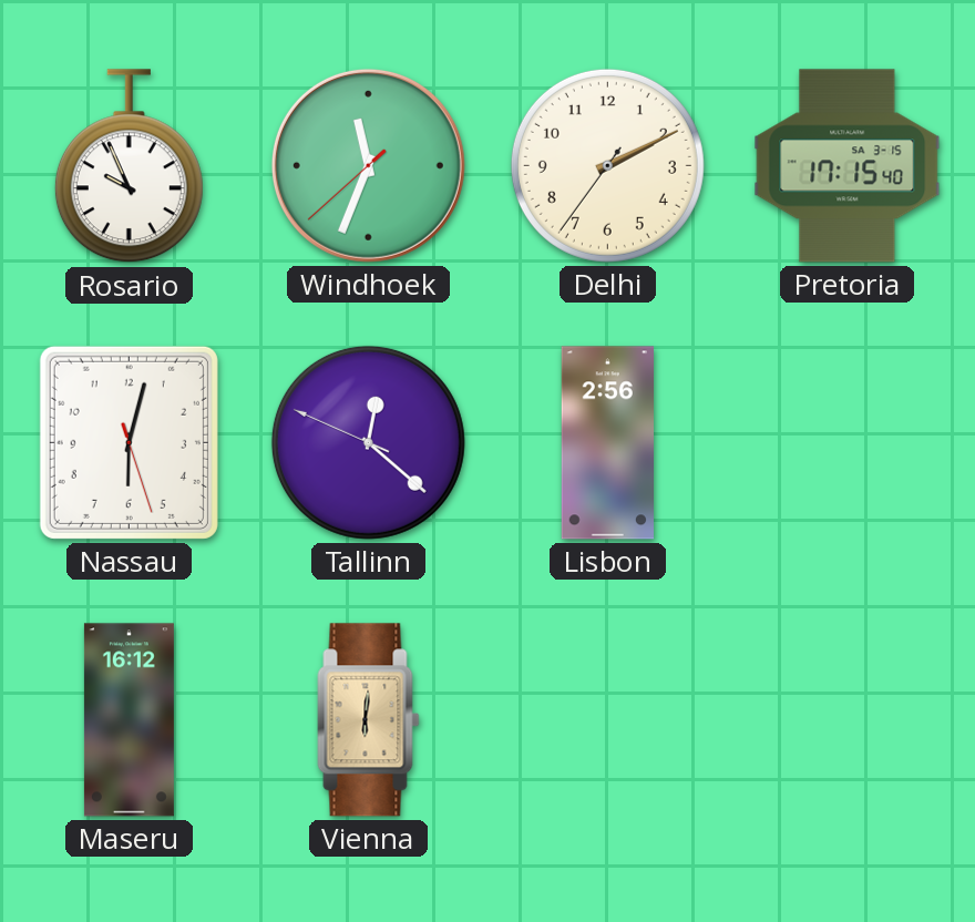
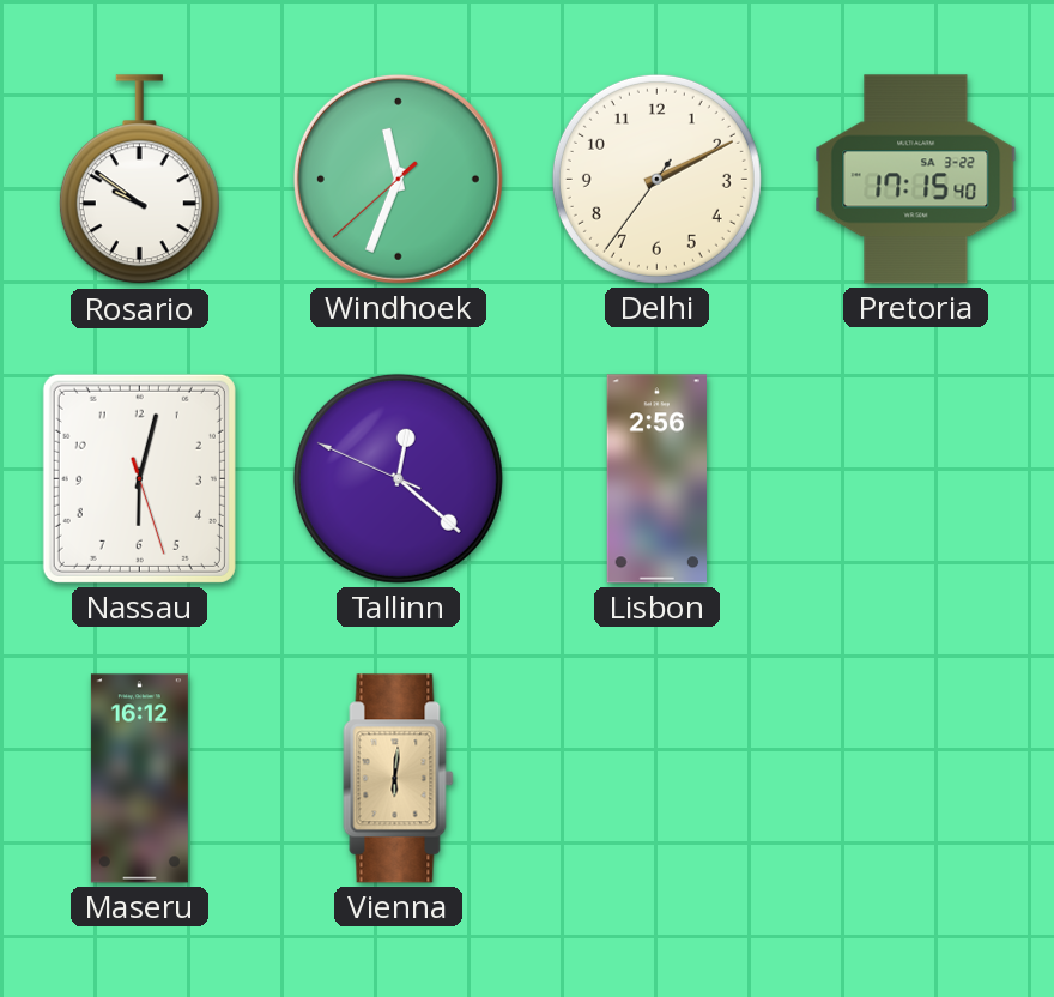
Rosario: 9:56 -> 9:51
Pretoria date: SA 3-15 -> SA 3-22
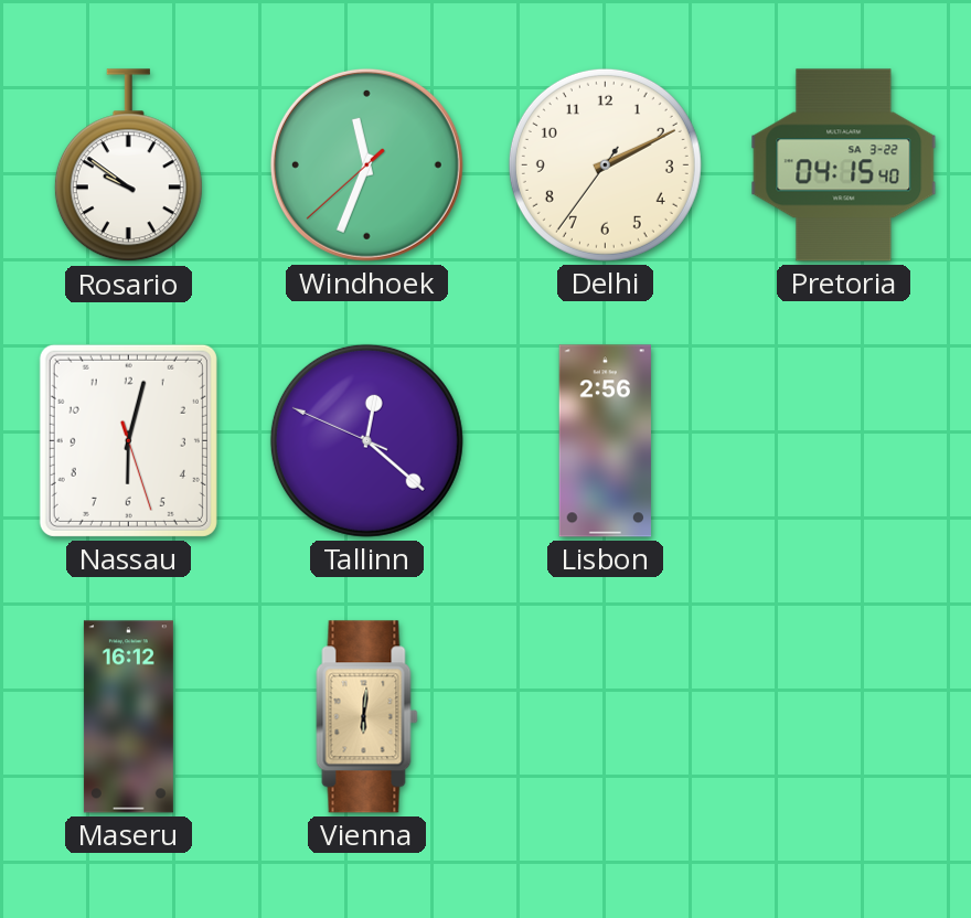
Pretoria: 17:15 -> 04:15
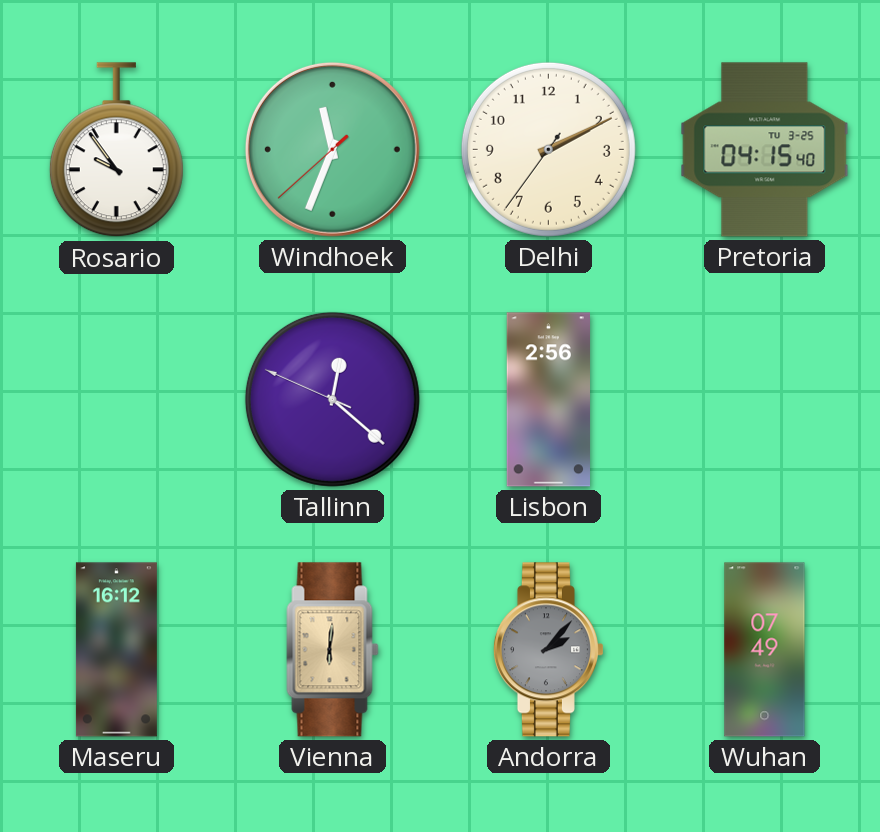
Rosario: 9:51 -> 9:54
Pretoria date: SA 3-22 -> TU 3-25
Nassau: 6:02 -> none
Andorra: none -> 2:07
Wuhan: none -> 07:49
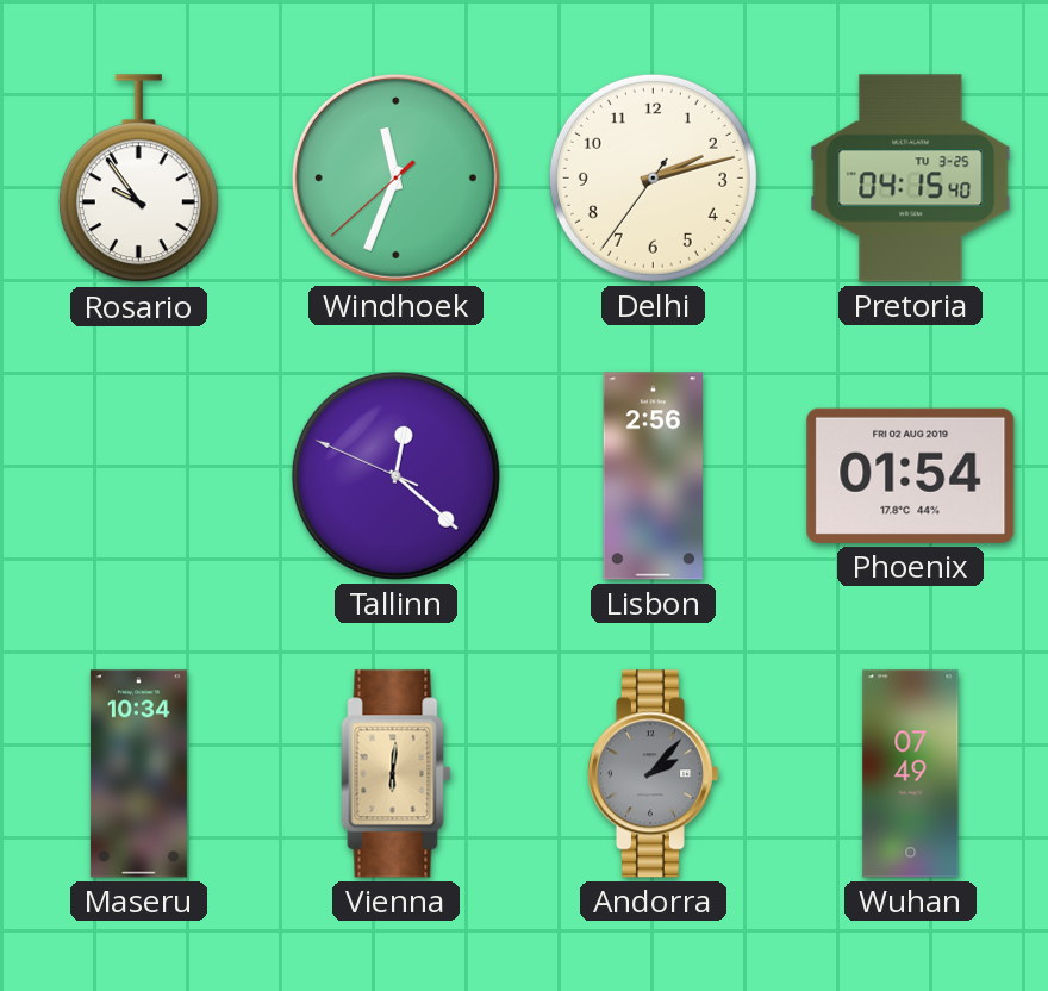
Delhi: 2:10 -> 2:12
Phoenix: none -> 01:54
Maseru: 16:12 -> 10:34
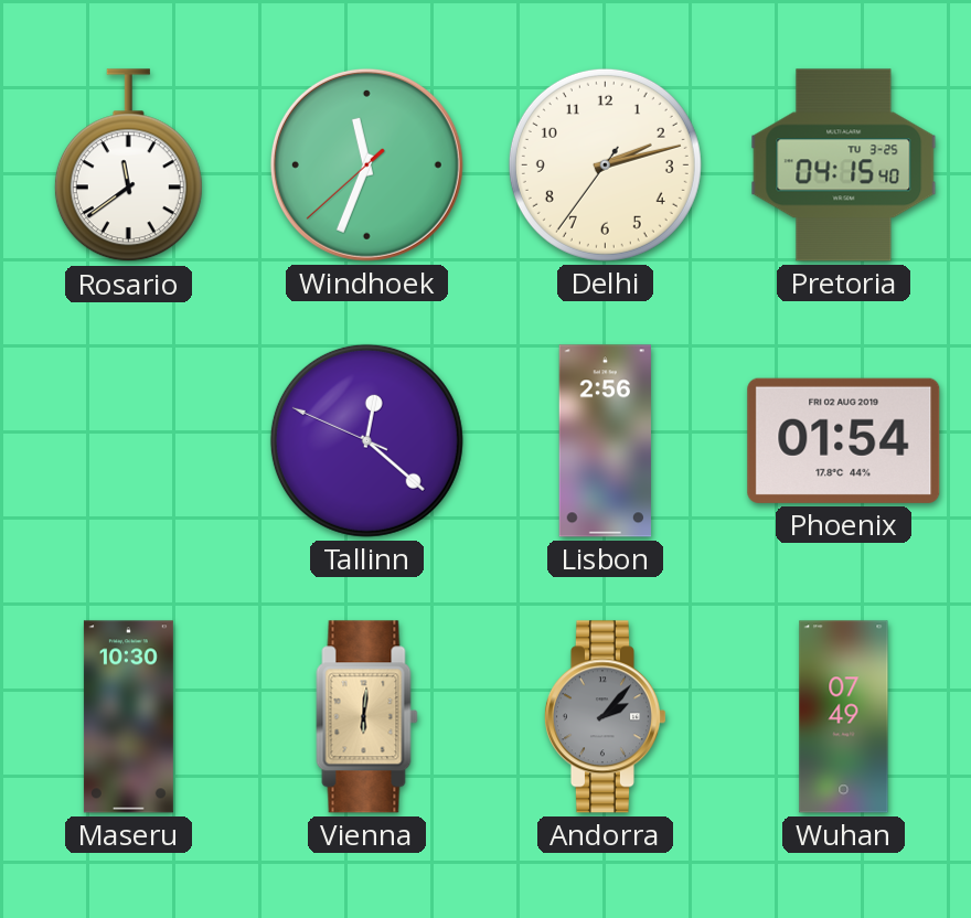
Rosario: 9:54 -> 11:39
Maseru: 10:34 -> 10:30
